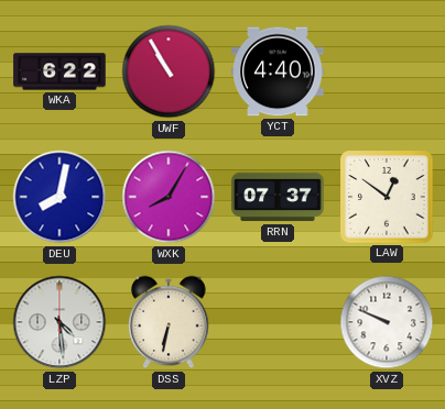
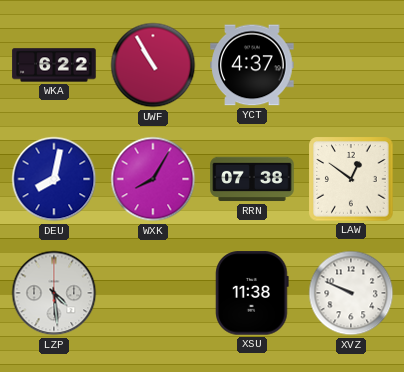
YCT: 4:40 -> 4:37
RRN: 07:37 -> 07:38
DSS: 6:32 -> none
XSU: none -> 11:38
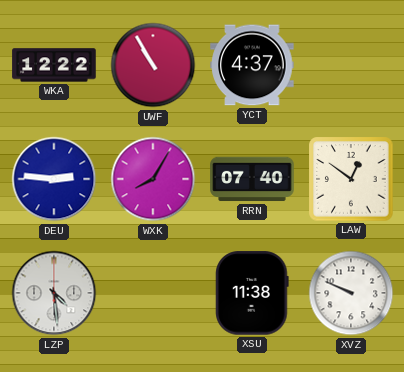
WKA: 6:22 -> 12:22
DEU: 8:02 -> 2:46
RRN: 07:38 -> 07:40
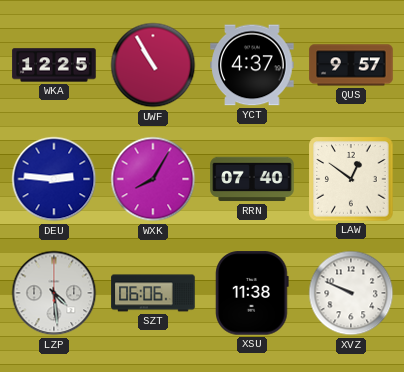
WKA: 12:22 -> 12:25
QUS: none -> 9:57
SZT: none -> 06:06
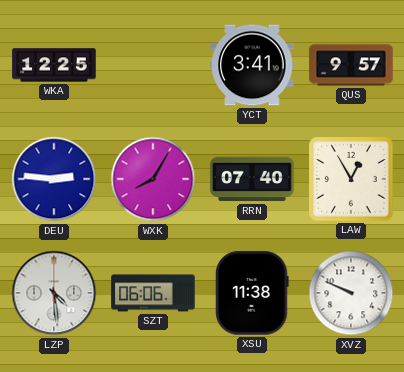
UWF: 10:55 -> none
YCT: 4:37 -> 3:41
LAW: 12:51 -> 12:55
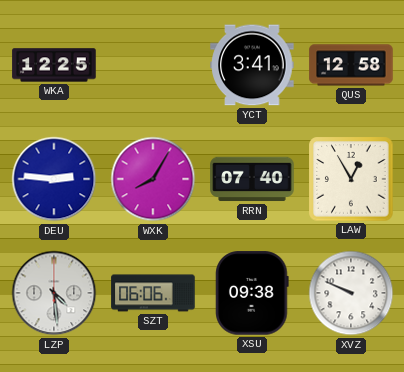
QUS: 9:57 -> 12:58
XSU: 11:38 -> 09:38
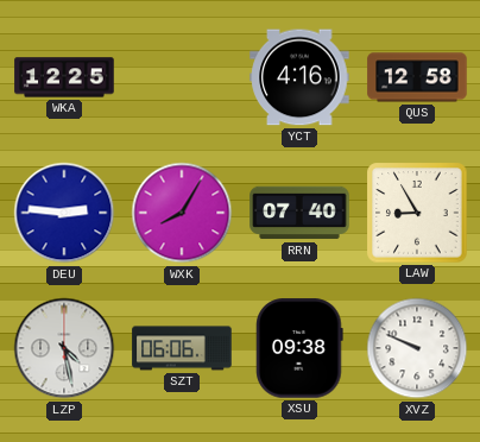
YCT: 3:41 -> 4:16
LAW: 12:55 -> 8:55
LZP: 4:29 -> 4:28
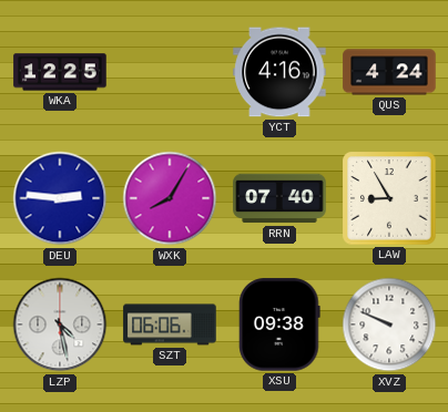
QUS: 12:58 -> 4:24
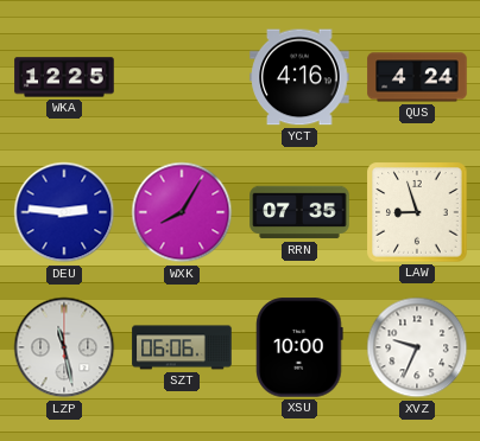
RRN: 07:40 -> 07:35
LAW: 8:55 -> 8:57
LZP: 4:28 -> 11:28
XSU: 09:38 -> 10:00
XVZ: 9:49 -> 9:34
